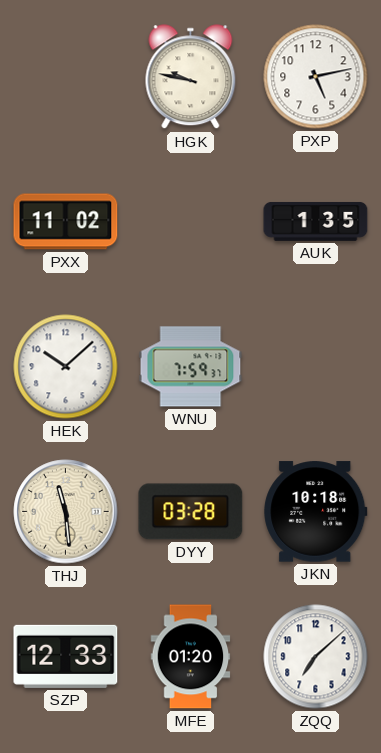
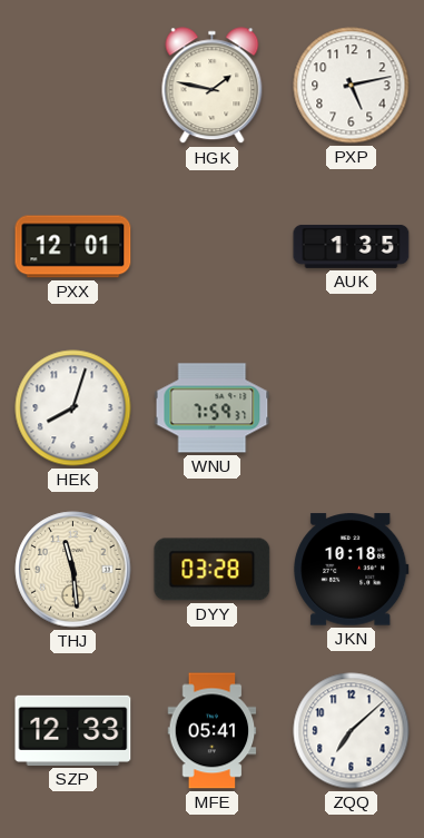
HGK: 9:47 -> 1:47
PXX: 11:02 -> 12:01
HEK: 10:08 -> 8:03
MFE: 01:20 -> 05:41
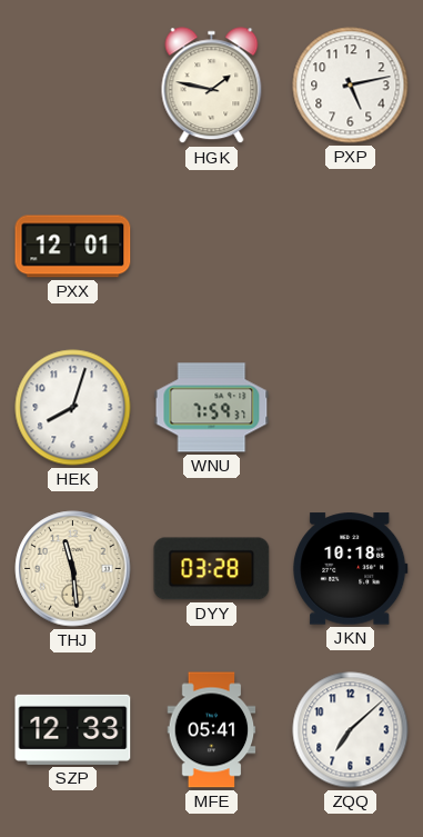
AUK: 1:35 -> none
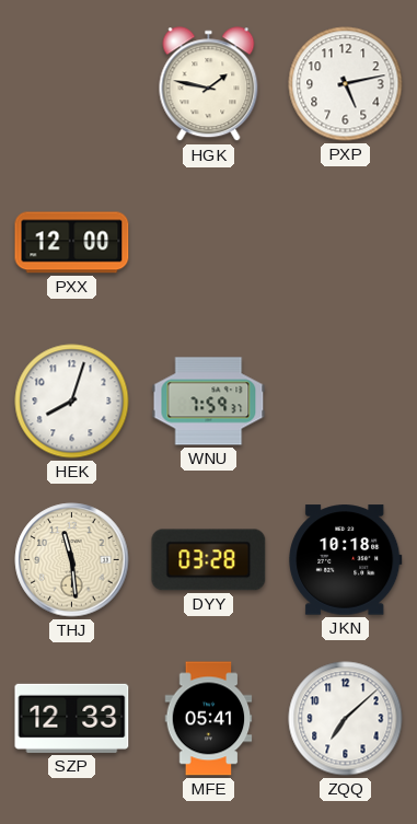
PXX: 12:01 -> 12:00
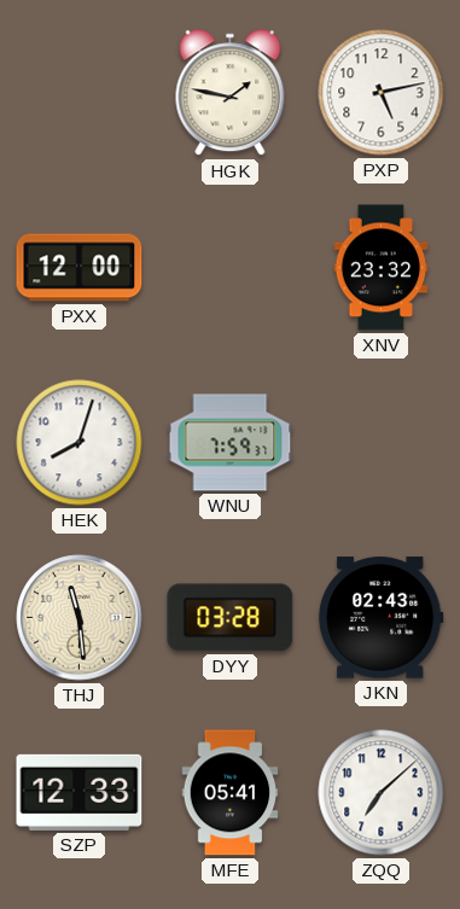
XNV: none -> 23:32
JKN: 10:18 -> 02:43
